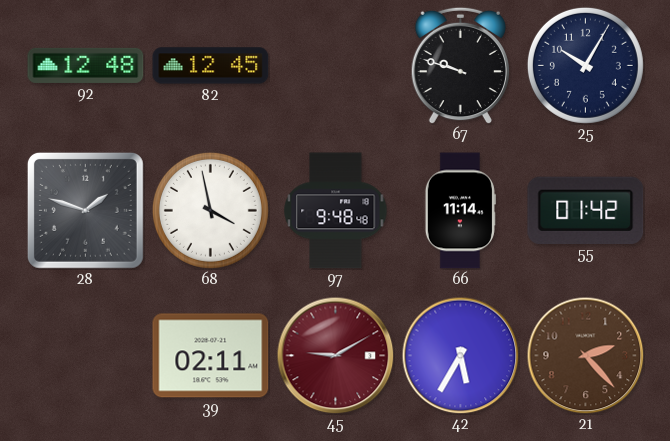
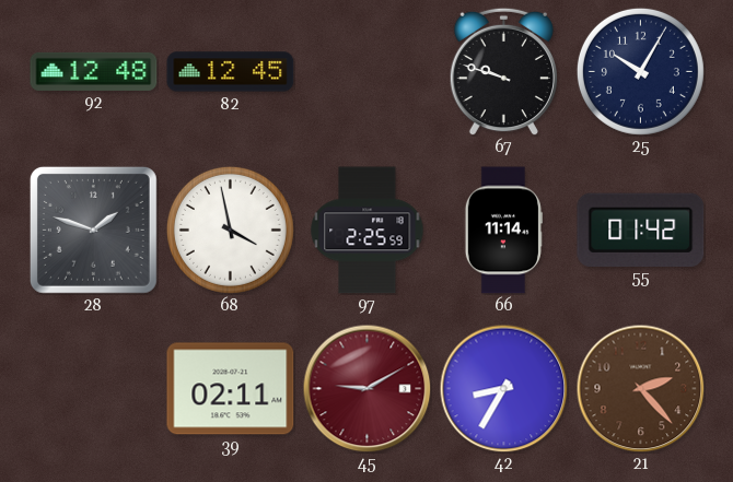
97: 9:48 -> 2:25
42: 5:35 -> 8:35
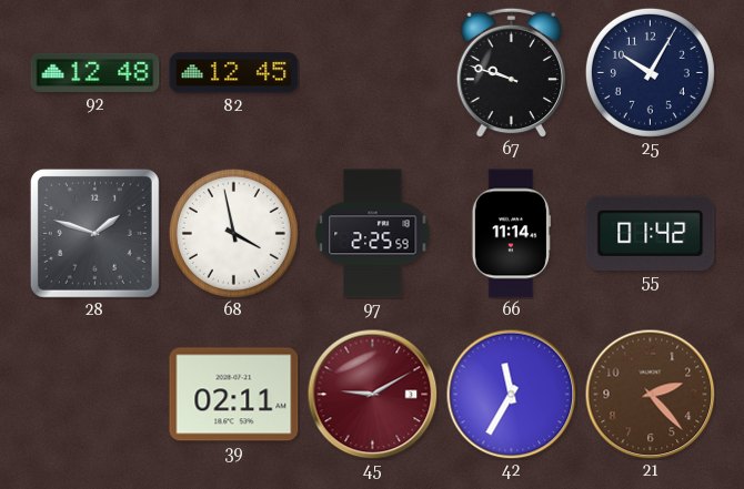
42: 8:35 -> 11:35
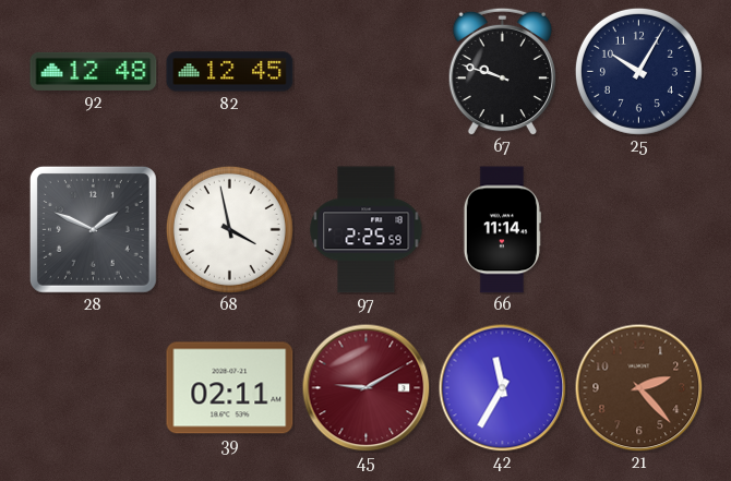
28: 1:48 -> 1:49
55: 01:42 -> none
